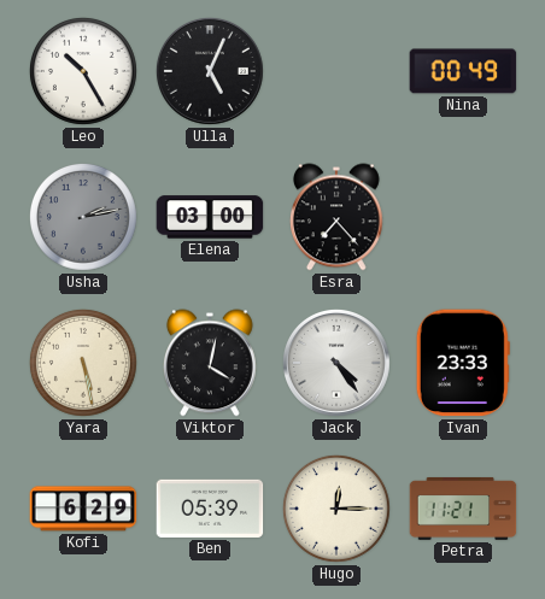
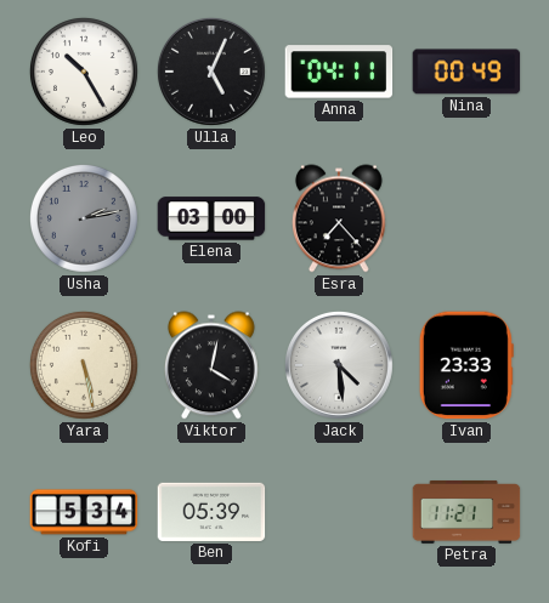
Anna: none -> 04:11
Jack: 4:24 -> 4:29
Kofi: 6:29 -> 5:34
Hugo: 12:15 -> none
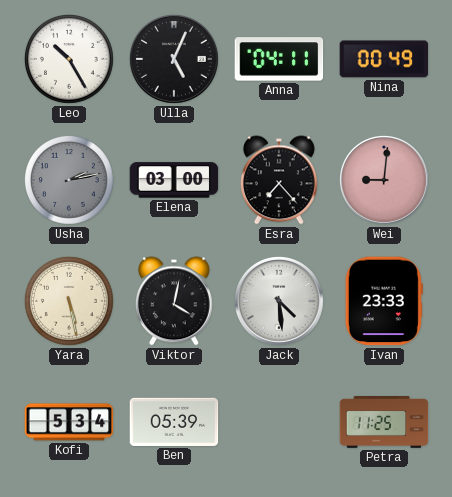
Wei: none -> 9:01
Petra: 11:21 -> 11:25
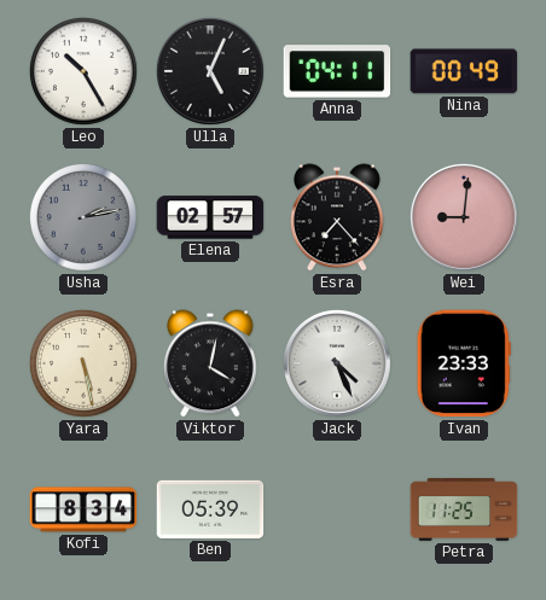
Elena: 03:00 -> 02:57
Jack: 4:29 -> 4:26
Kofi: 5:34 -> 8:34
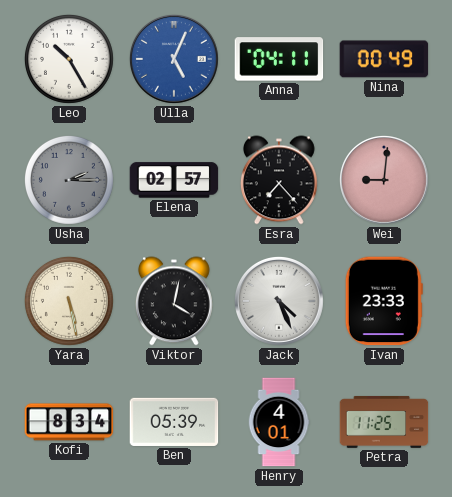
Ulla dial: black -> blue
Usha: 2:13 -> 2:15
Henry: none -> 4:01
